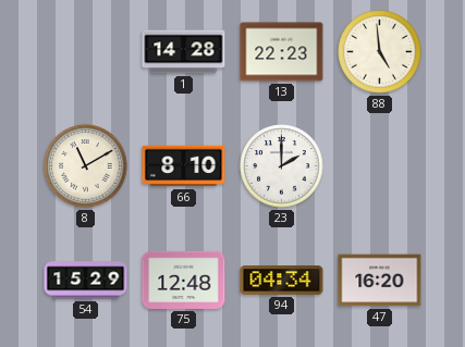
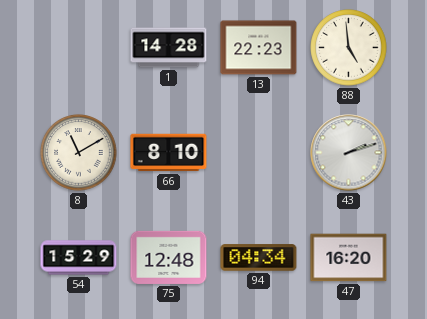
23: 2:00 -> none
43: none -> 2:12
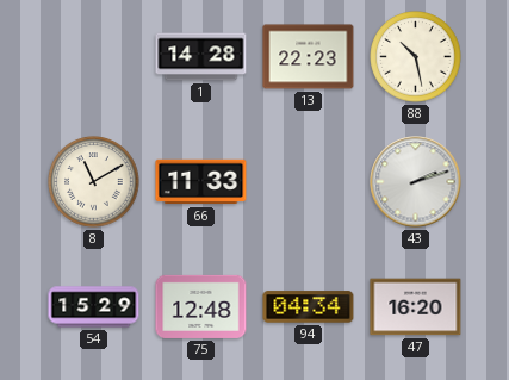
88: 4:59 -> 10:28
66: 8:10 -> 11:33
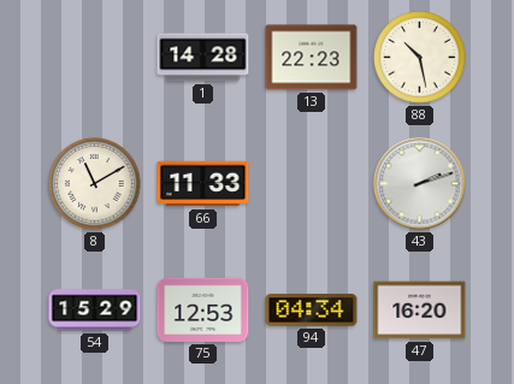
75: 12:48 -> 12:53
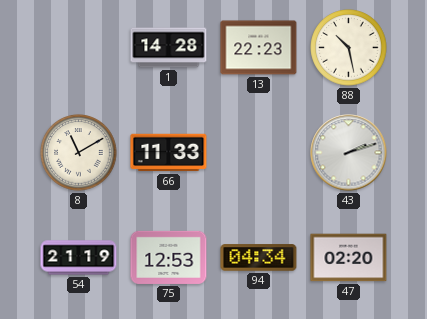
54: 15:29 -> 21:19
47: 16:20 -> 02:20
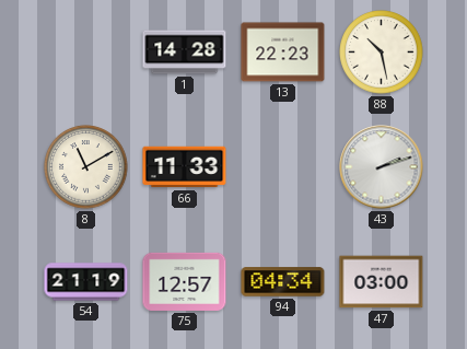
75: 12:53 -> 12:57
47: 02:20 -> 03:00
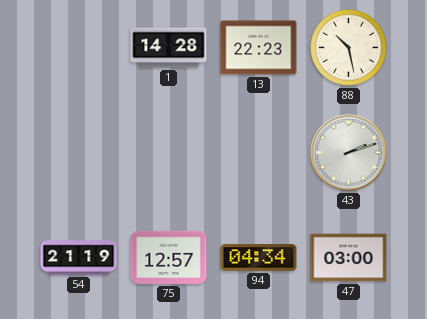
8: 11:10 -> none
66: 11:33 -> none
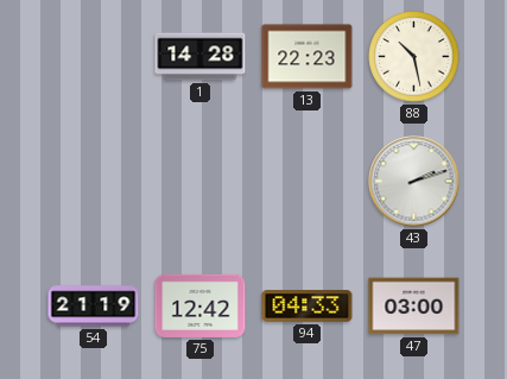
75: 12:57 -> 12:42
94: 04:34 -> 04:33
